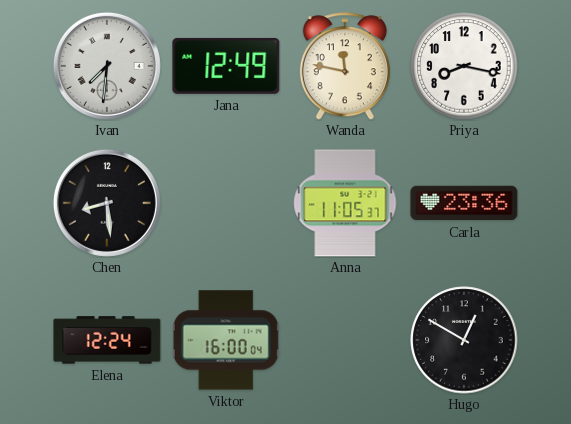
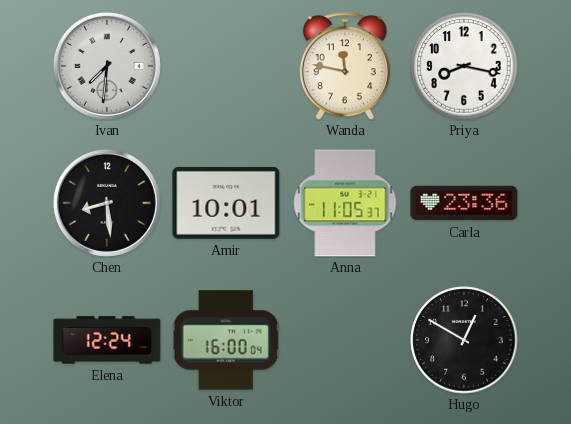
Jana: 12:49 -> none
Amir: none -> 10:01
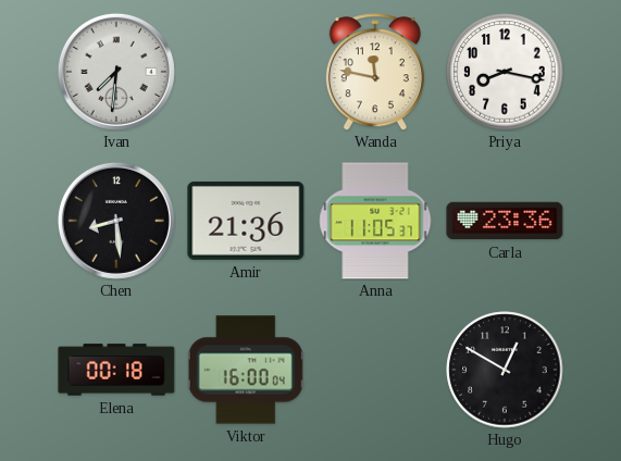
Amir: 10:01 -> 21:36
Elena: 12:24 -> 00:18
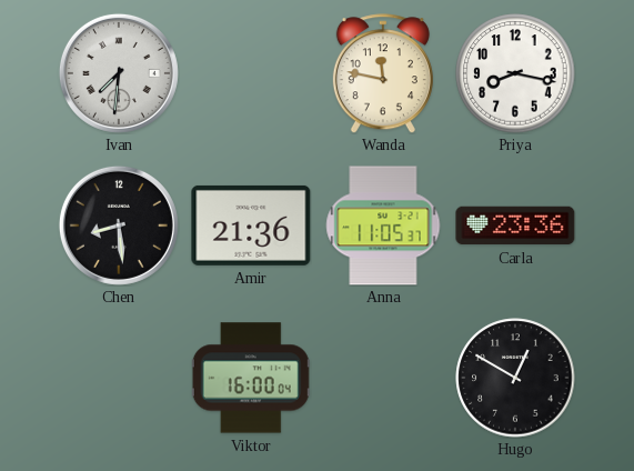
Elena: 00:18 -> none
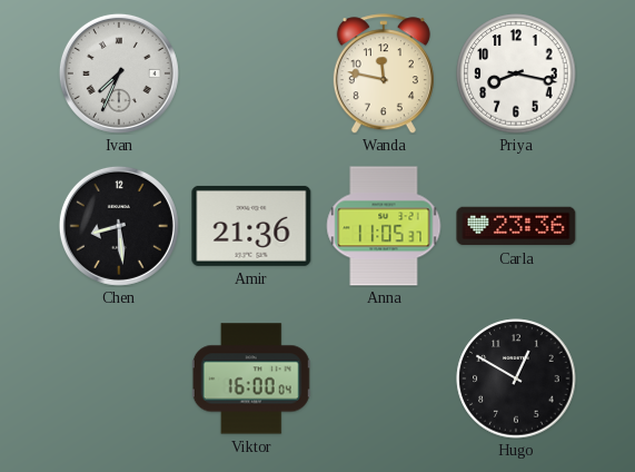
Ivan: 7:31 -> 7:34
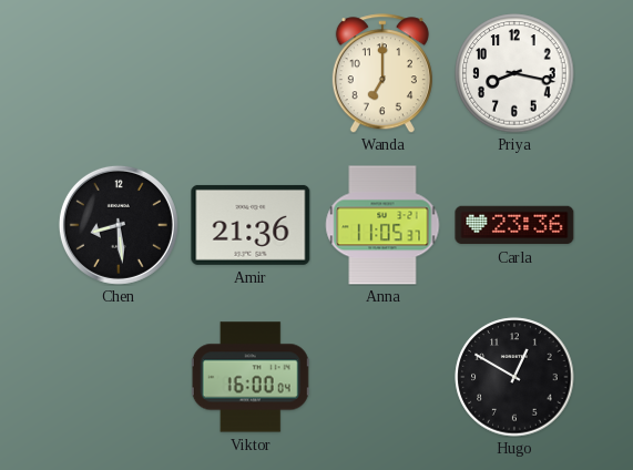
Ivan: 7:34 -> none
Wanda: 11:47 -> 7:00
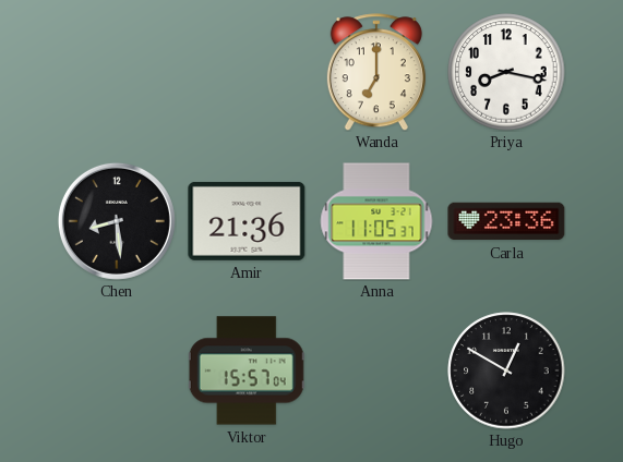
Viktor: 16:00 -> 15:57
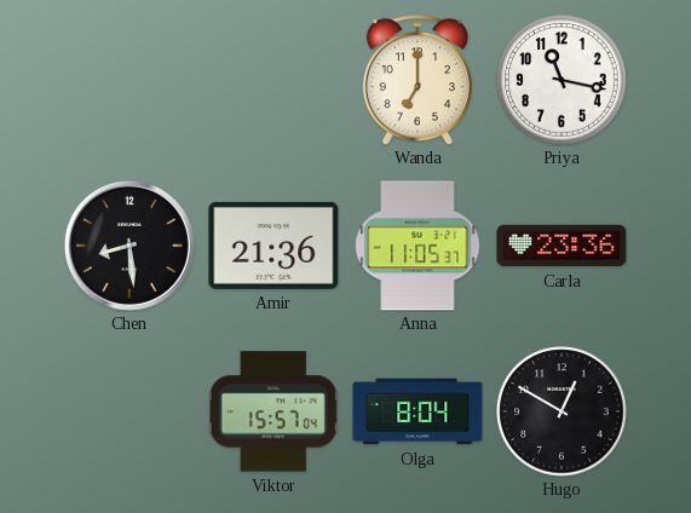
Priya: 8:17 -> 11:17
Olga: none -> 8:04
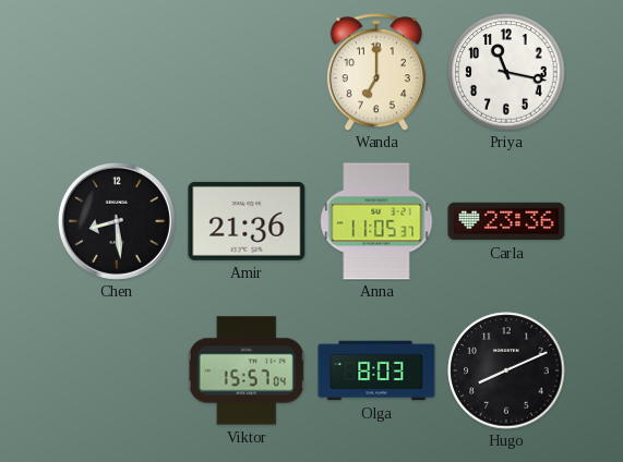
Olga: 8:04 -> 8:03
Hugo: 12:50 -> 8:11
